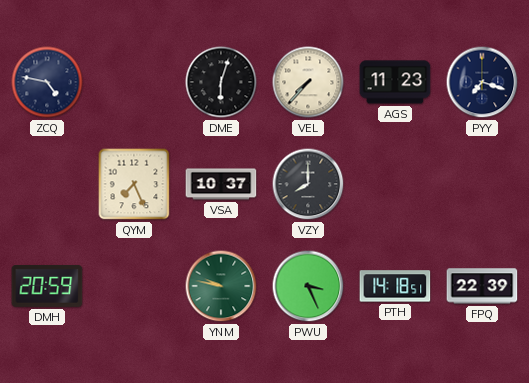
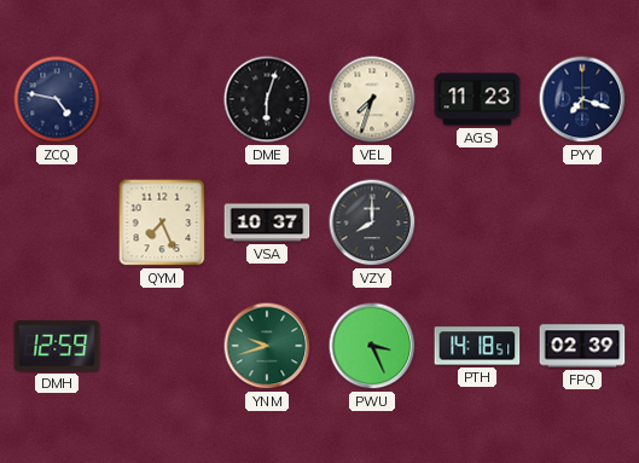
VEL: 7:37 -> 7:33
DMH: 20:59 -> 12:59
YNM: 9:47 -> 9:42
FPQ: 22:39 -> 02:39
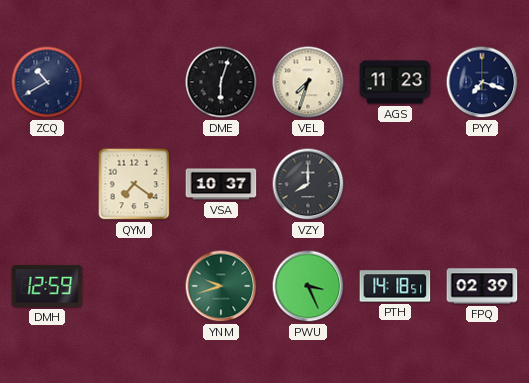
ZCQ: 4:47 -> 10:40
QYM: 7:26 -> 7:21
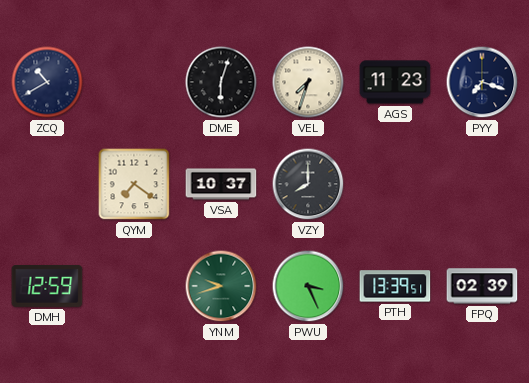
PTH: 14:18 -> 13:39
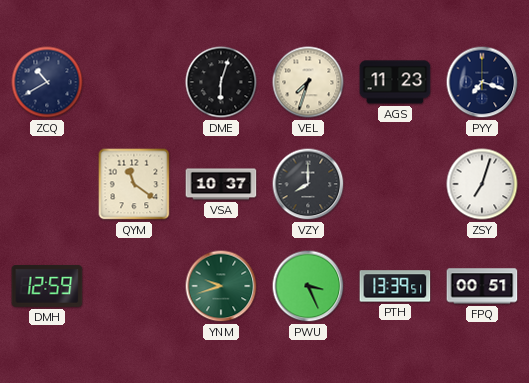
QYM: 7:21 -> 11:21
ZSY: none -> 7:03
FPQ: 02:39 -> 00:51
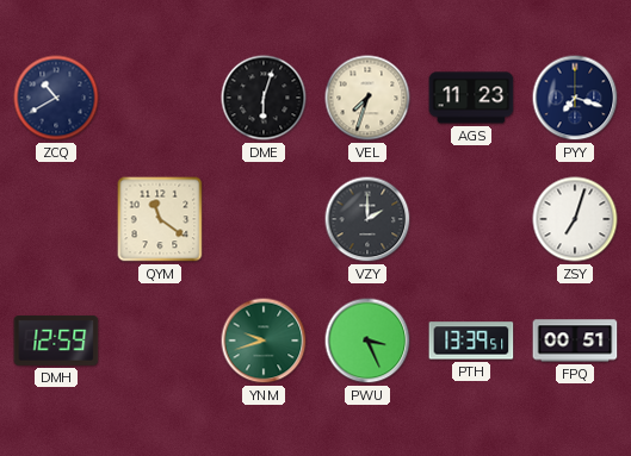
VSA: 10:37 -> none
VZY: 8:00 -> 2:00
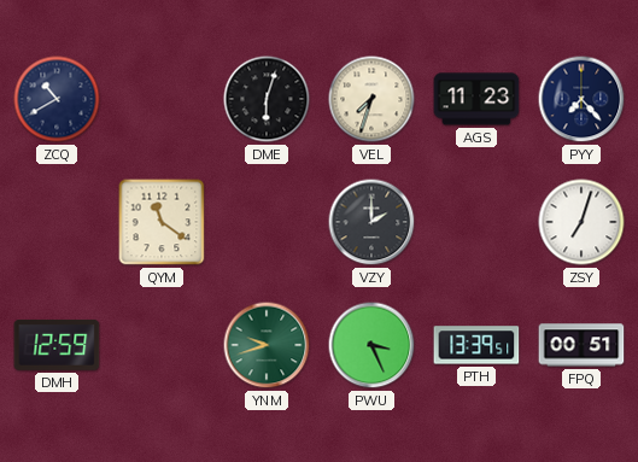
PYY: 7:18 -> 7:23
